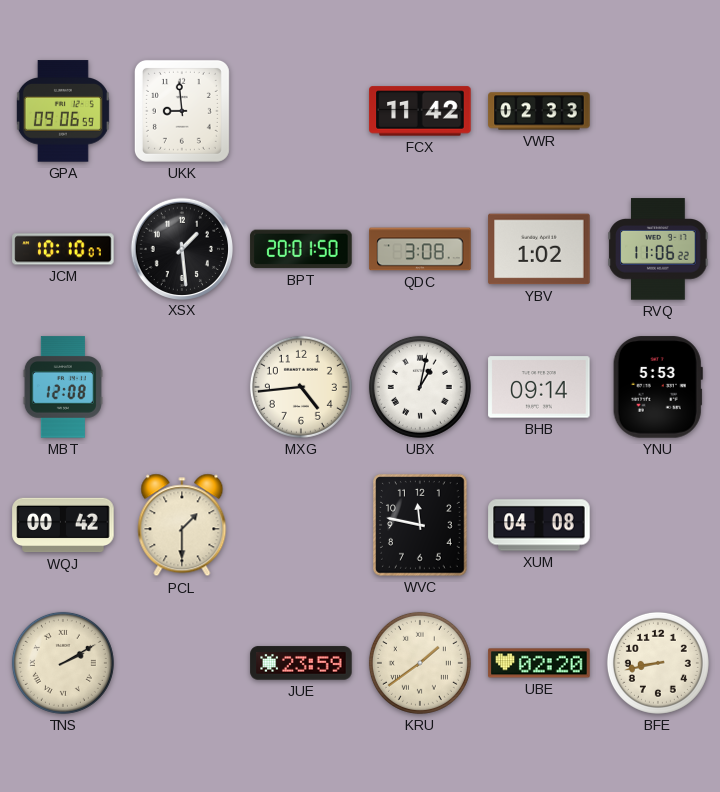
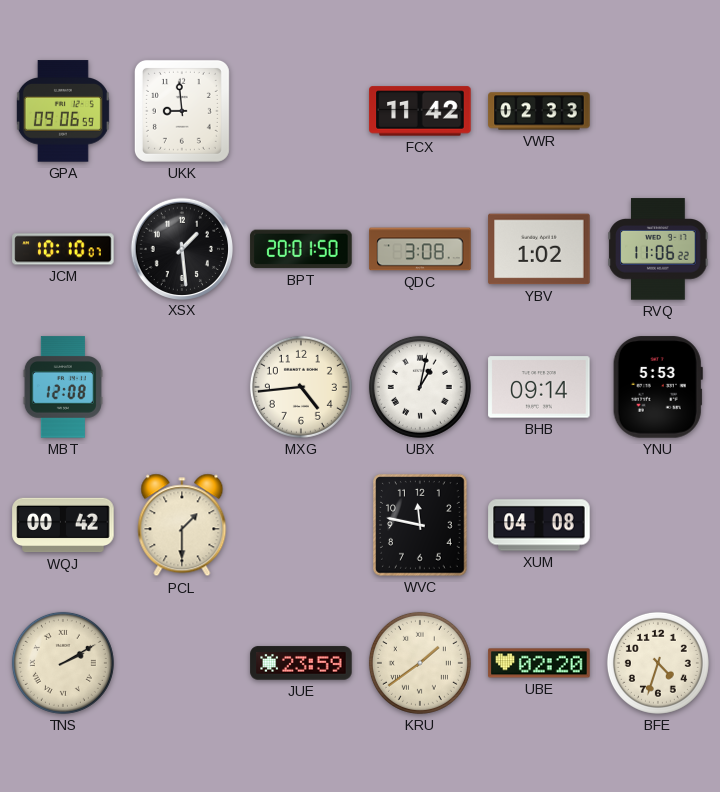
BFE: 8:43 -> 4:33
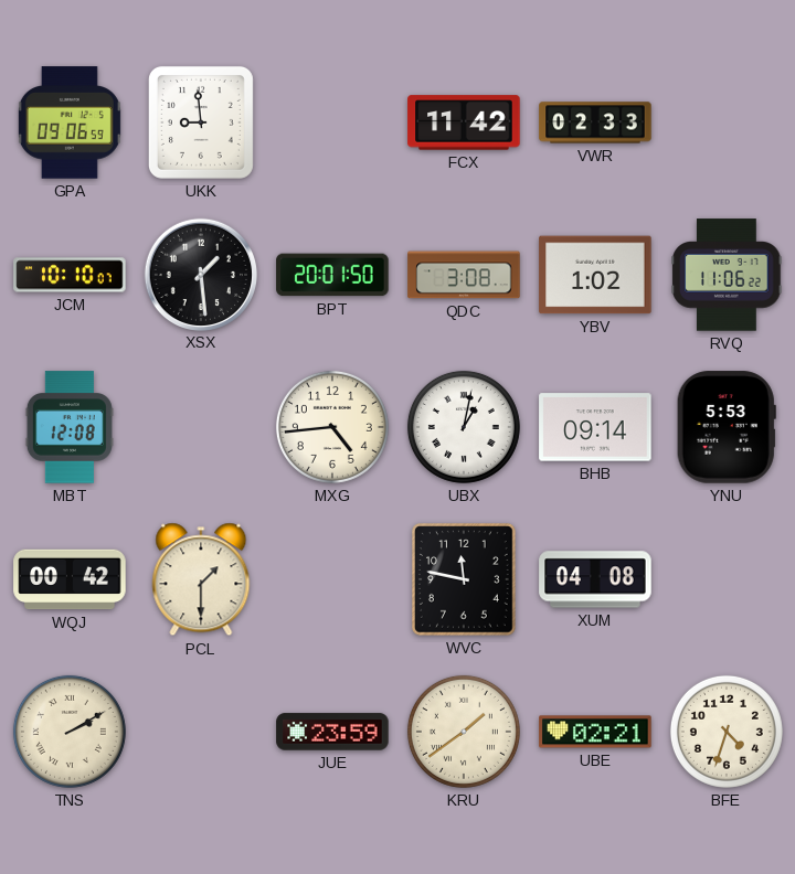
UBE: 02:20 -> 02:21
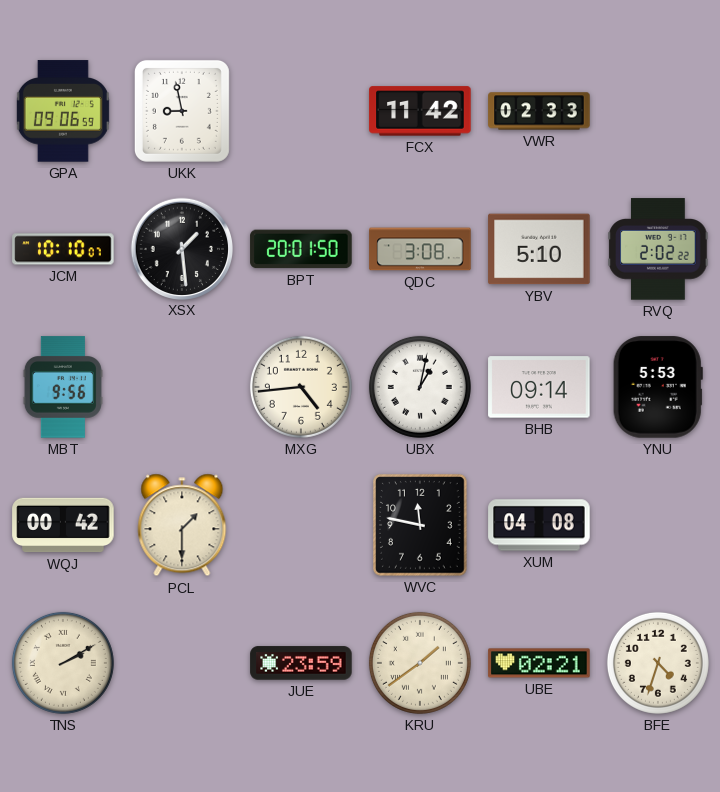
UKK: 8:59 -> 8:58
YBV: 1:02 -> 5:10
RVQ: 11:06 -> 2:02
MBT: 12:08 -> 9:56
